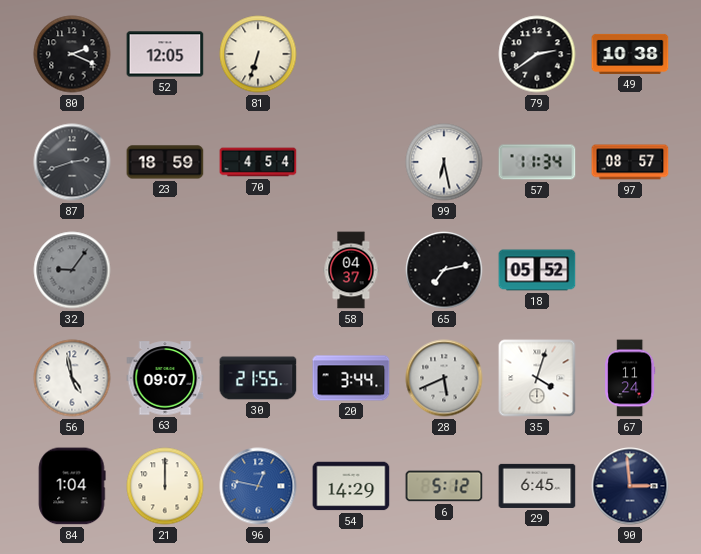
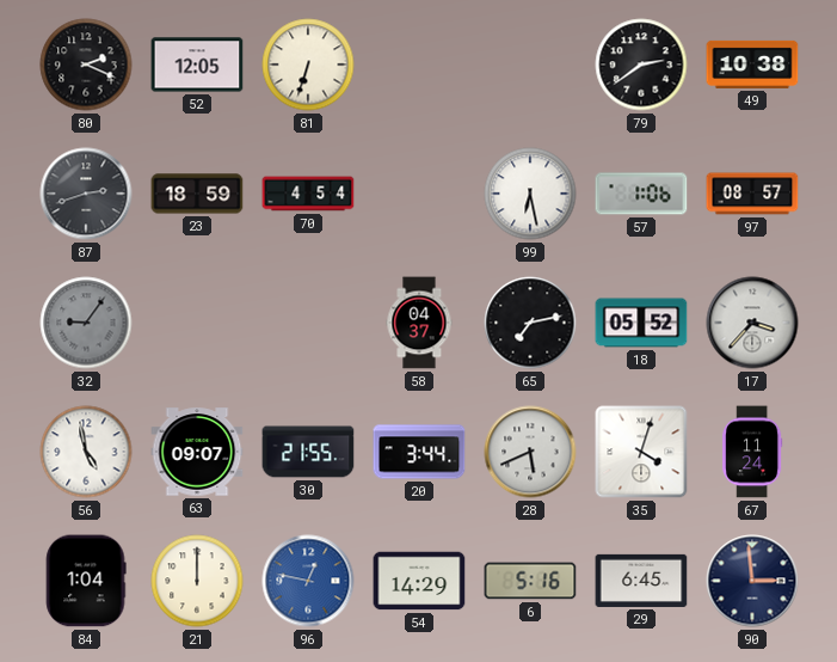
57: 11:34 -> 1:06
17: none -> 3:37
6: 5:12 -> 5:16
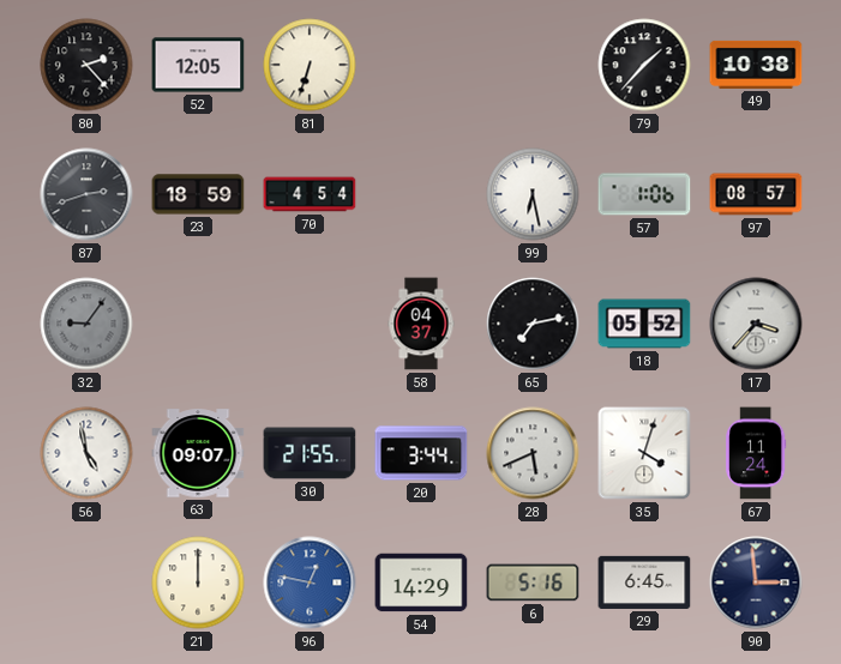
80: 2:19 -> 2:23
79: 2:39 -> 1:37
84: 1:04 -> none
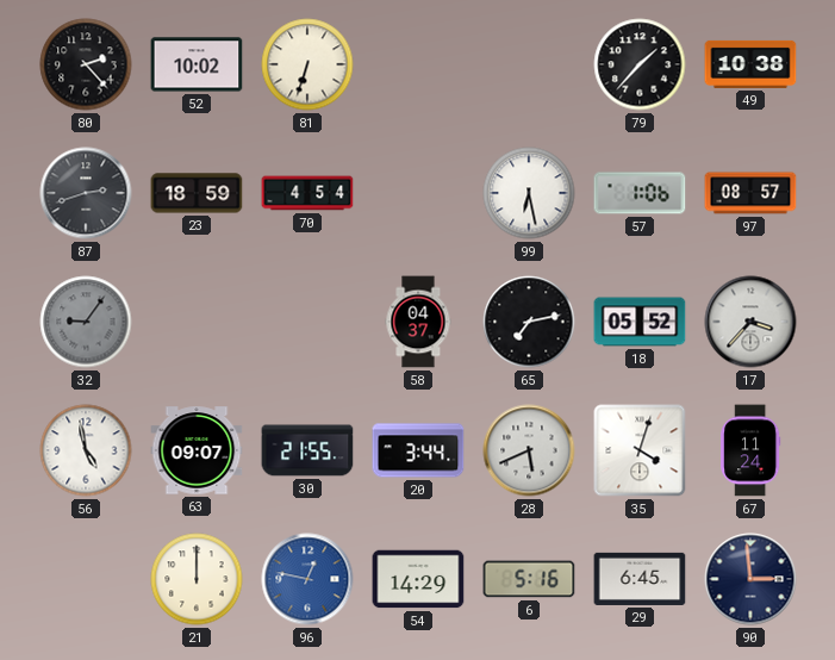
52: 12:05 -> 10:02
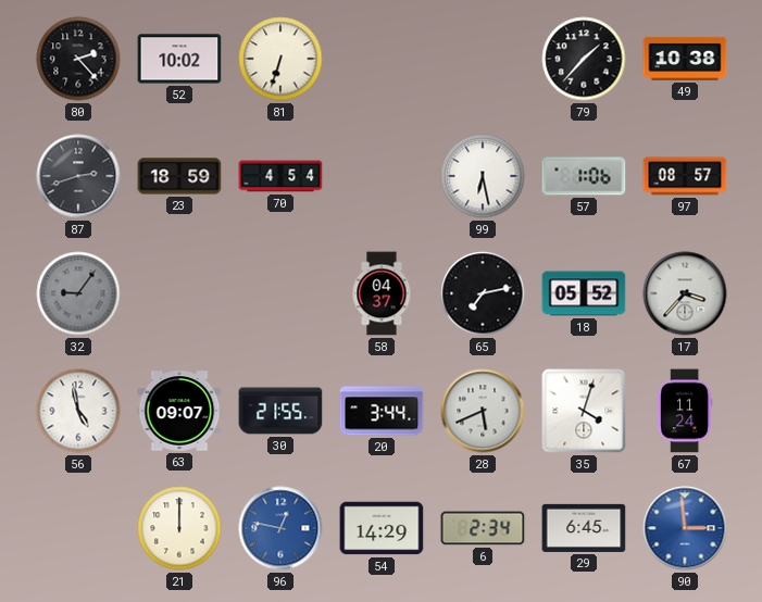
6: 5:16 -> 2:34
90 dial: navy -> blue
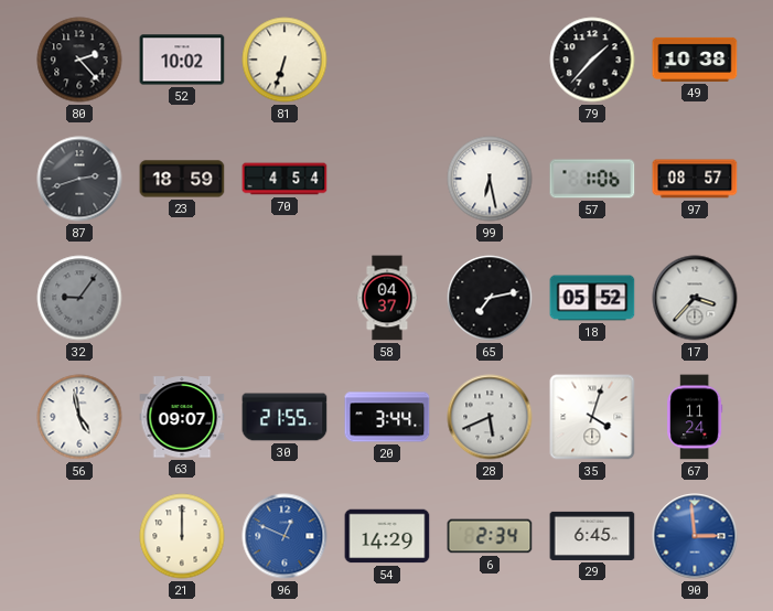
96: 12:47 -> 12:49
